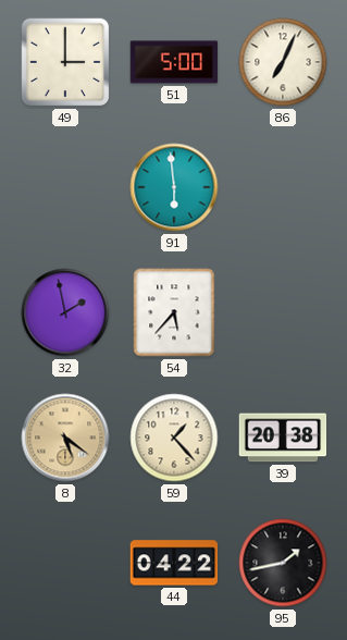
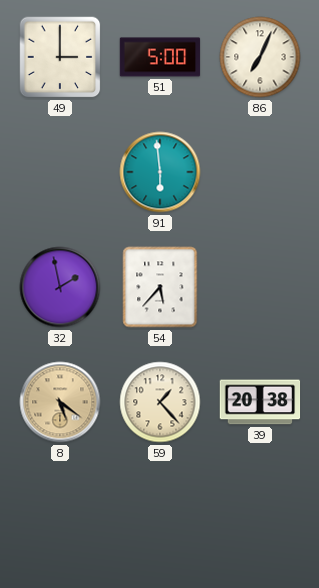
44: 04:22 -> none
95: 1:43 -> none
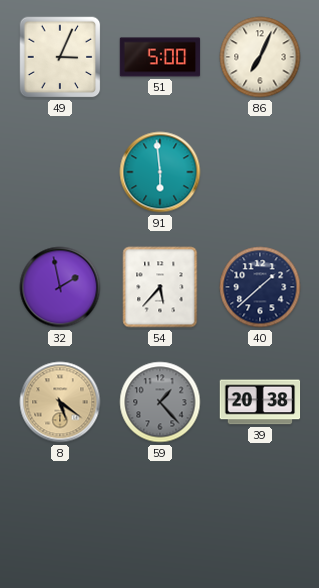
49: 3:00 -> 3:04
40: none -> 1:38
59 dial: cream -> grey
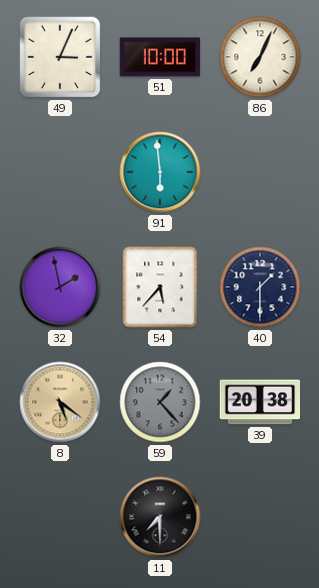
51: 5:00 -> 10:00
40: 1:38 -> 1:30
11: none -> 7:30
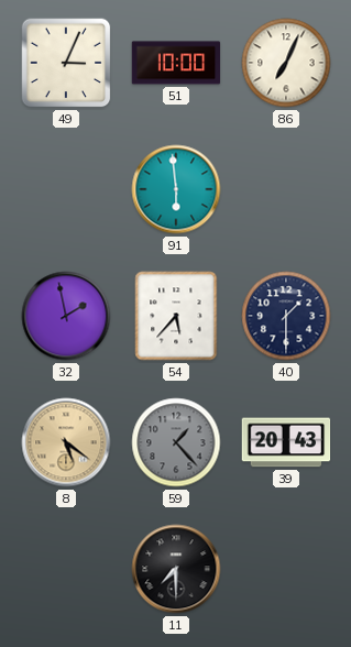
39: 20:38 -> 20:43
